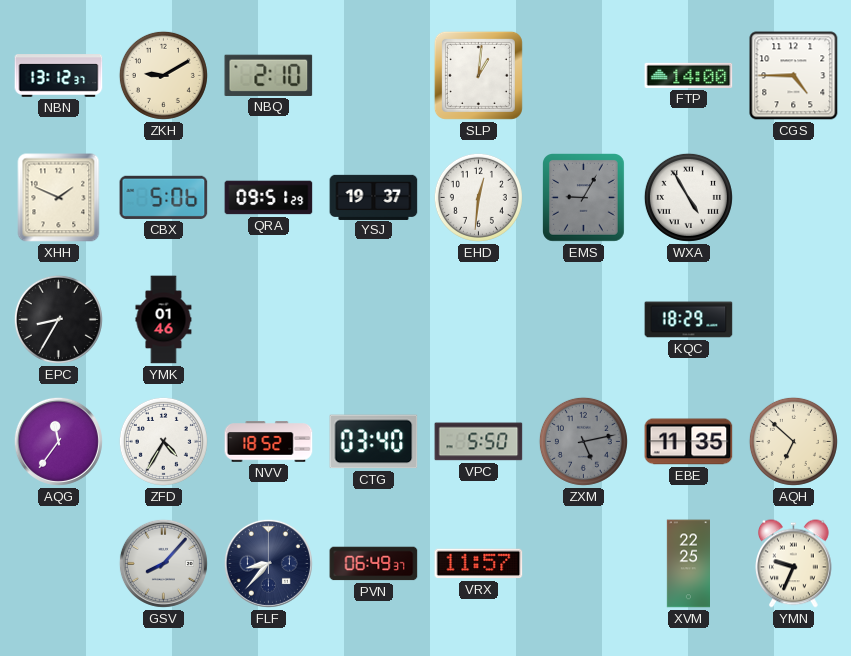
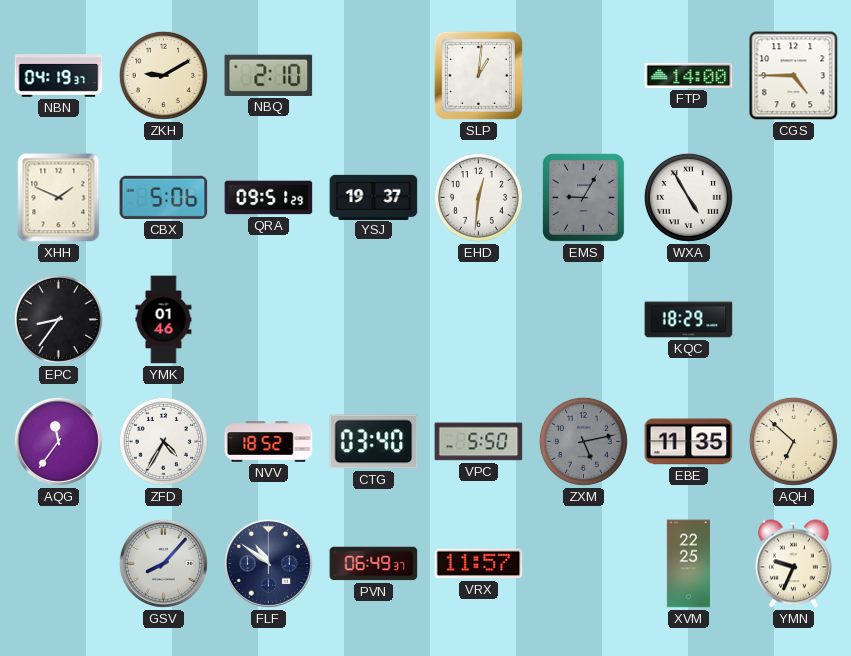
NBN: 13:12 -> 04:19
EPC: 8:35 -> 8:36
FLF: 8:37 -> 10:51
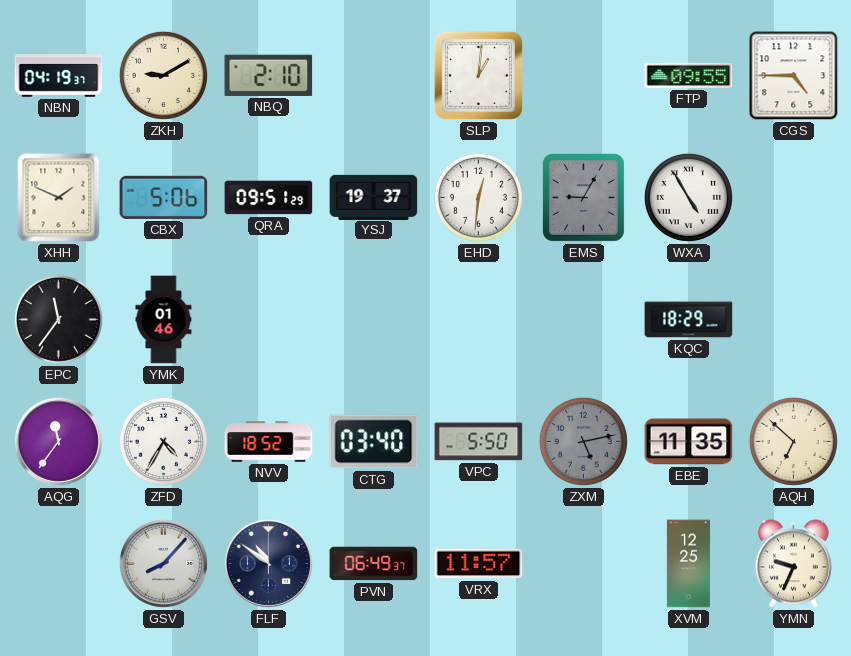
FTP: 14:00 -> 09:55
EPC: 8:36 -> 11:36
XVM: 22:25 -> 12:25
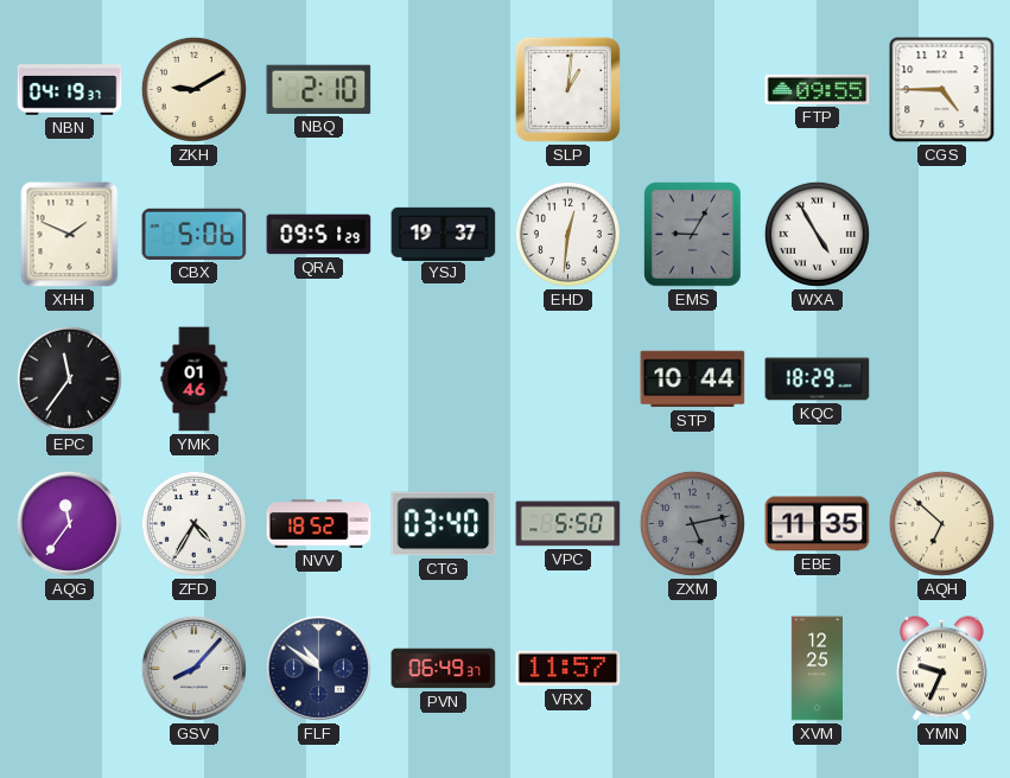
STP: none -> 10:44
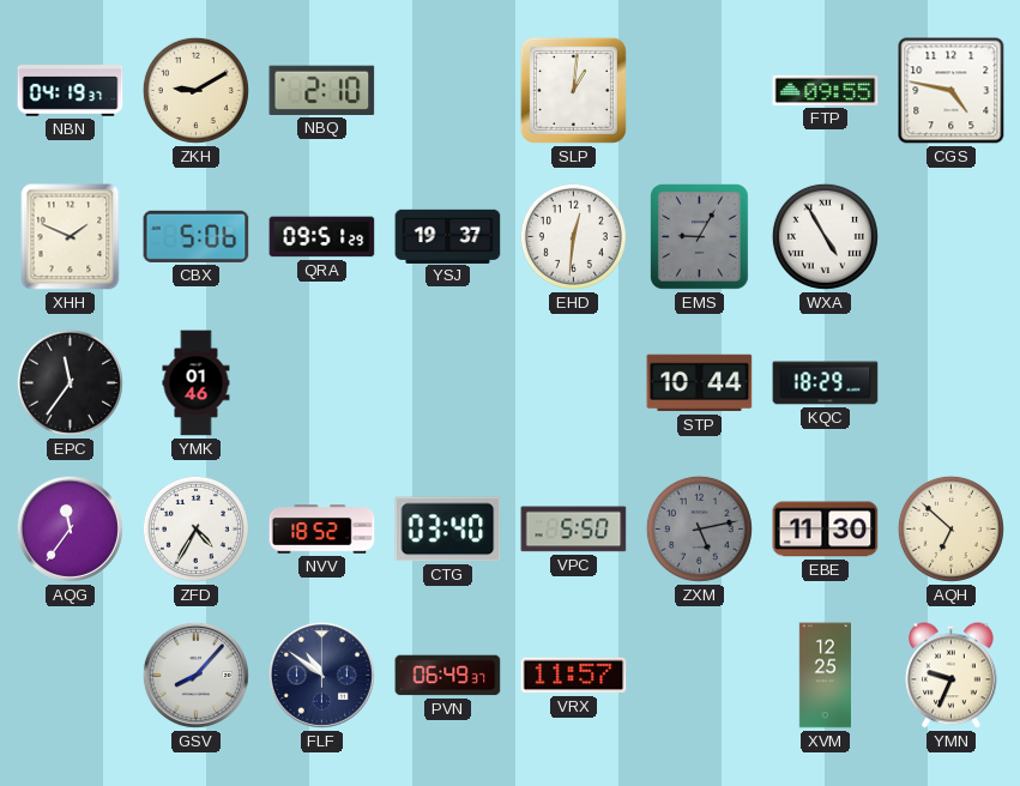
CGS: 4:45 -> 4:47
EBE: 11:35 -> 11:30
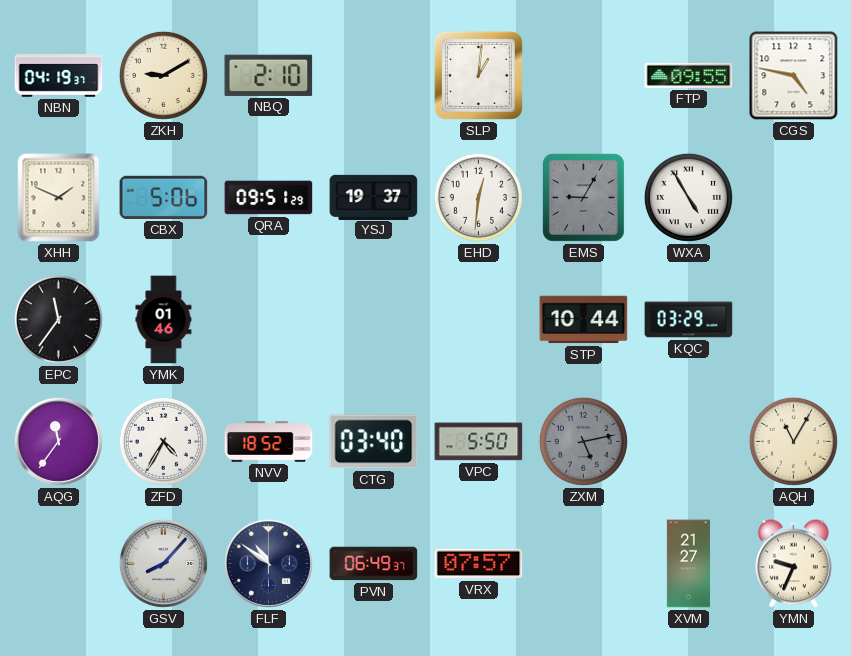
KQC: 18:29 -> 03:29
EBE: 11:30 -> none
AQH: 6:52 -> 11:05
VRX: 11:57 -> 07:57
XVM: 12:25 -> 21:27
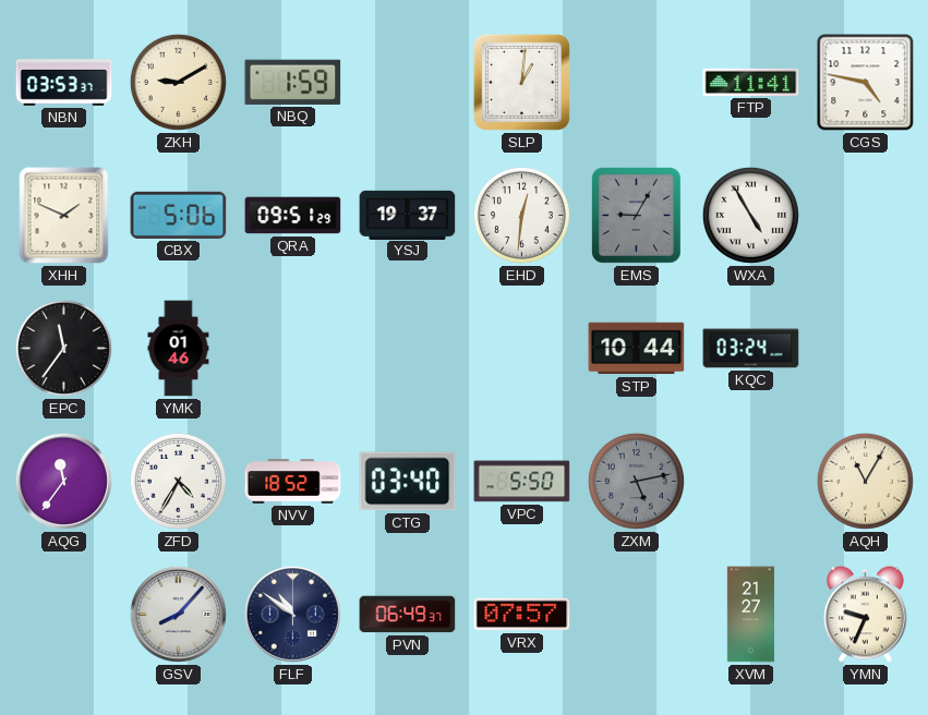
NBN: 04:19 -> 03:53
NBQ: 2:10 -> 1:59
FTP: 09:55 -> 11:41
KQC: 03:29 -> 03:24
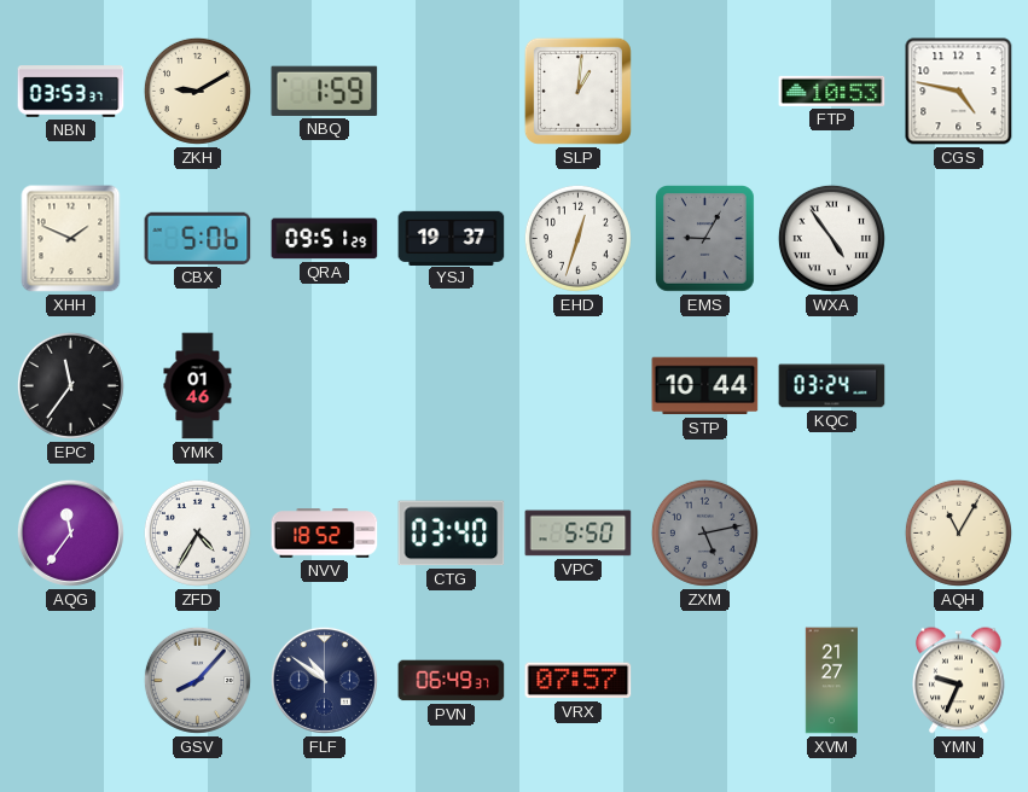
FTP: 11:41 -> 10:53
EHD: 12:31 -> 12:33
WXA: 4:55 -> 4:54
